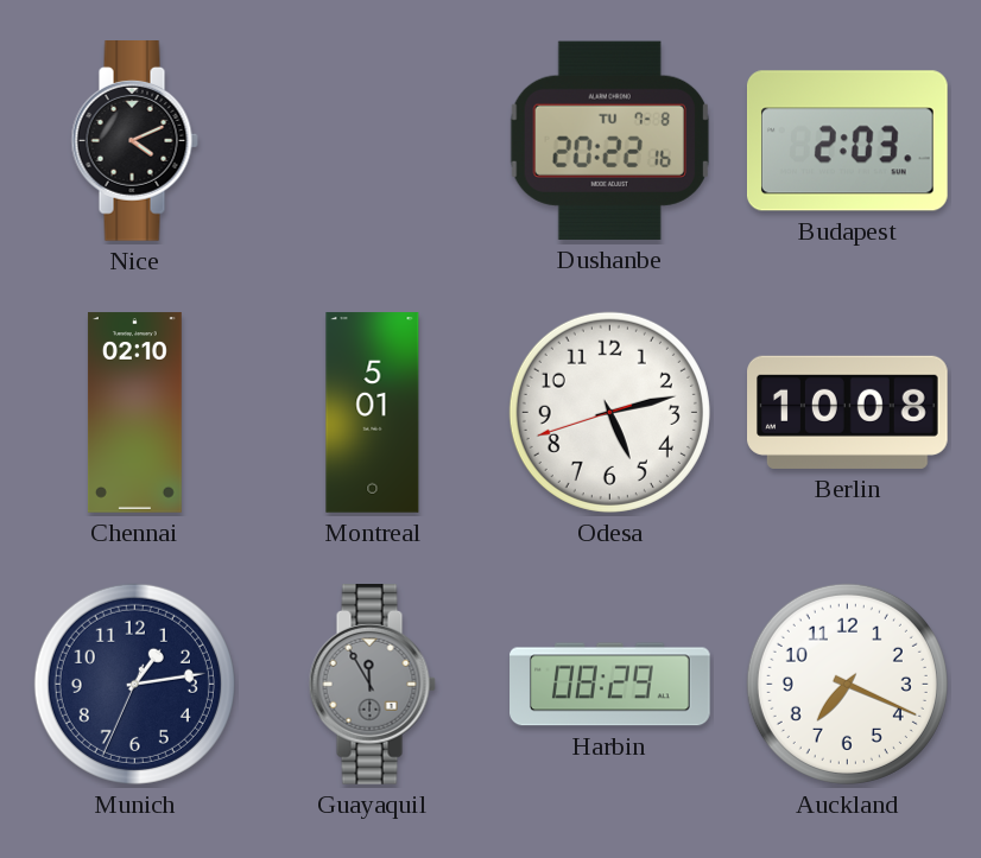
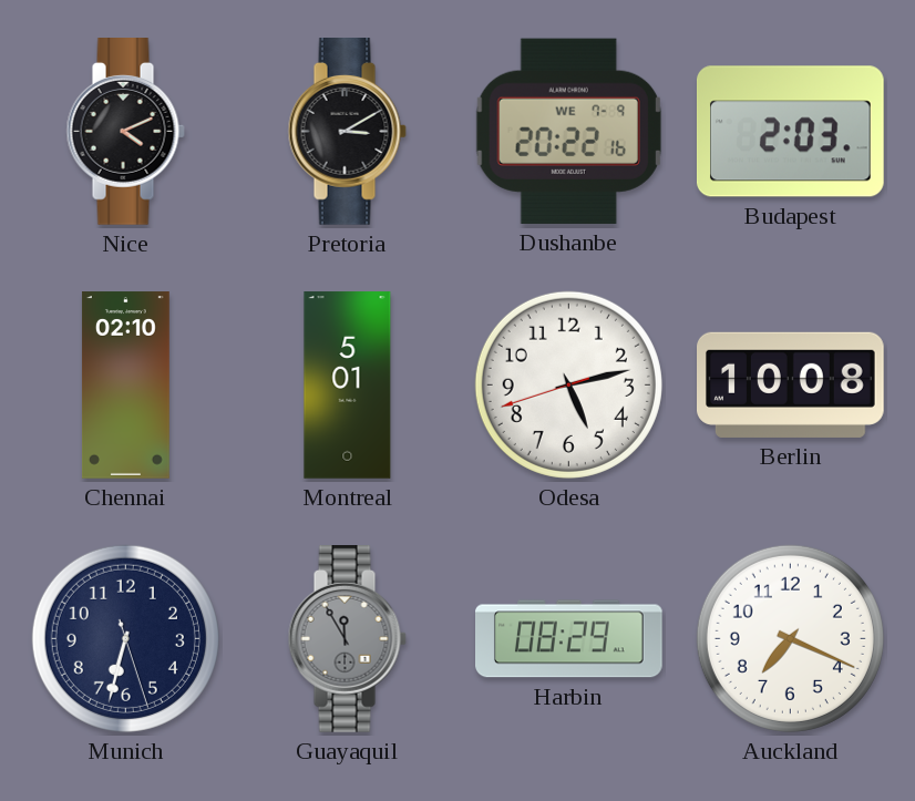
Pretoria: none -> 3:10
Dushanbe date: TU 7-8 -> WE 7-9
Munich: 1:13 -> 6:32
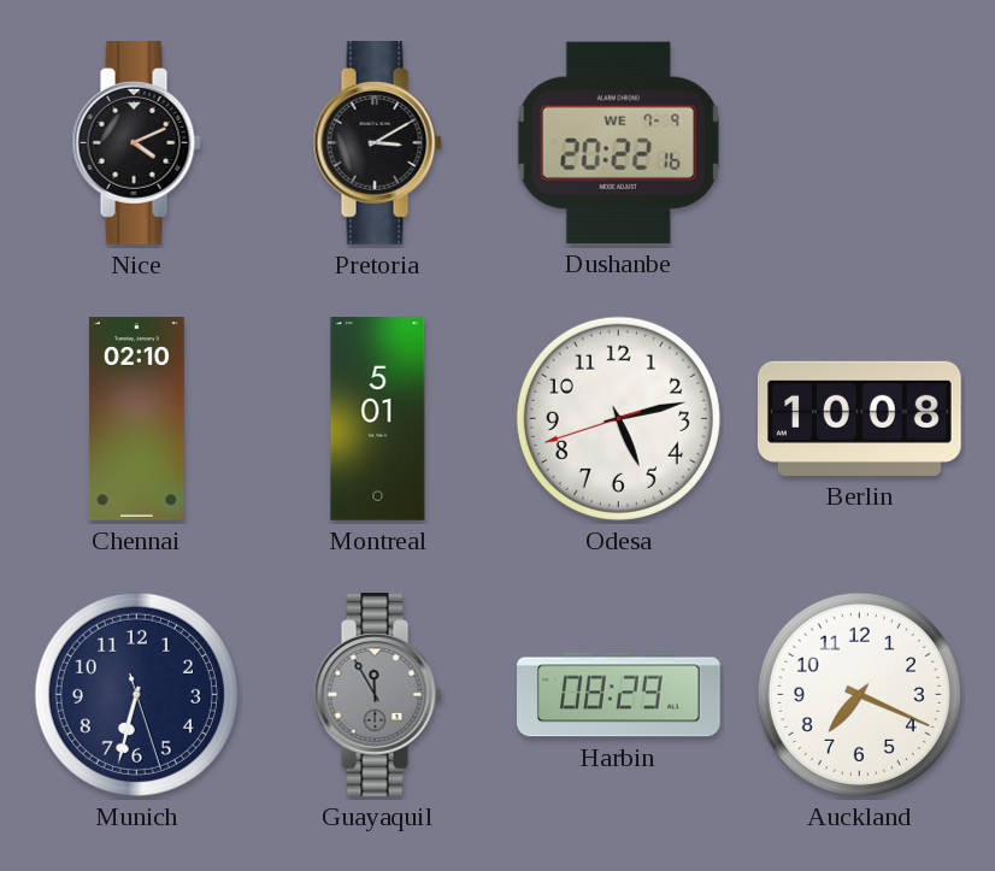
Budapest: 2:03 -> none
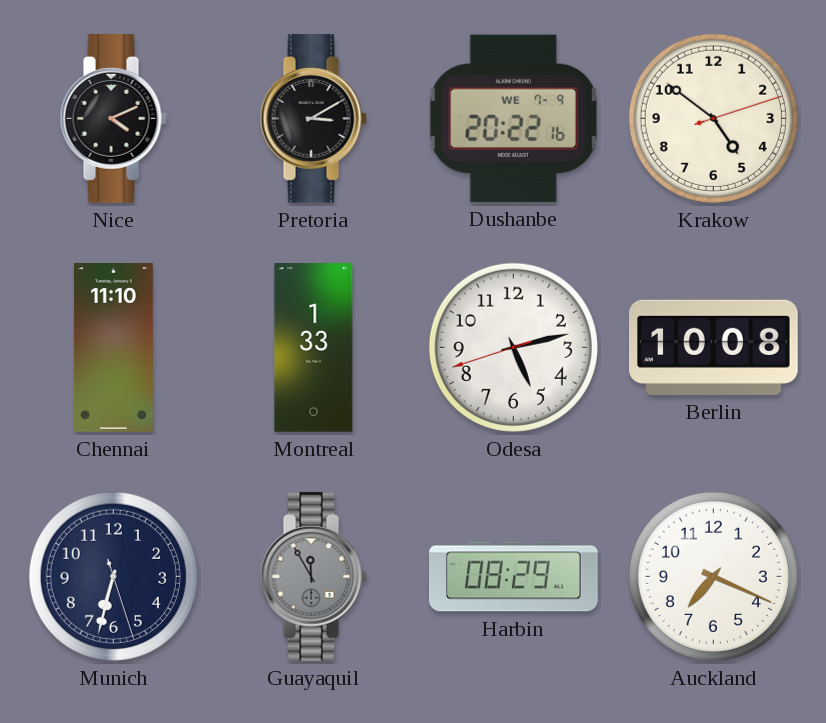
Krakow: none -> 4:51
Chennai: 02:10 -> 11:10
Montreal: 5:01 -> 1:33
